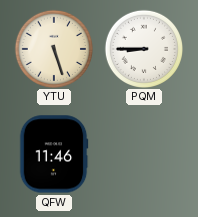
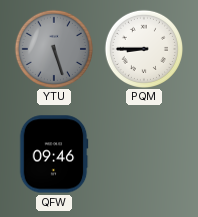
YTU dial: cream -> grey
QFW: 11:46 -> 09:46
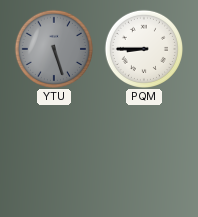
QFW: 09:46 -> none
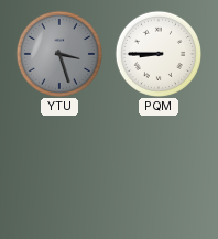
YTU: 5:27 -> 3:27
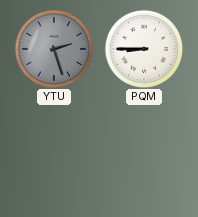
YTU: 3:27 -> 2:27
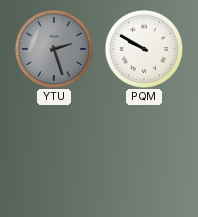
PQM: 8:45 -> 9:50
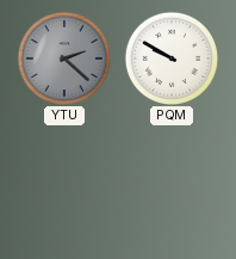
YTU: 2:27 -> 2:22
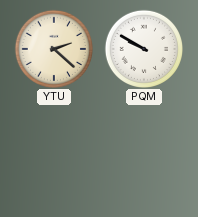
YTU dial: grey -> cream
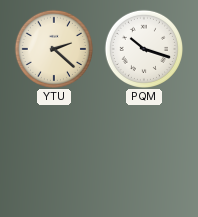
PQM: 9:50 -> 10:18
